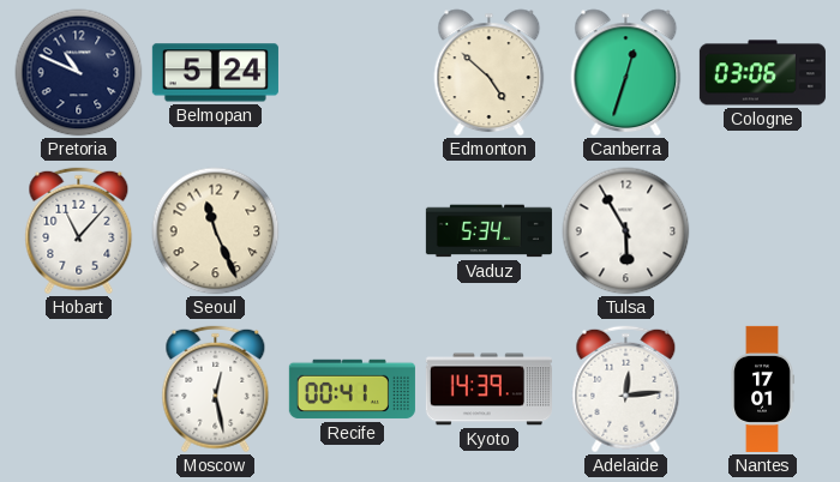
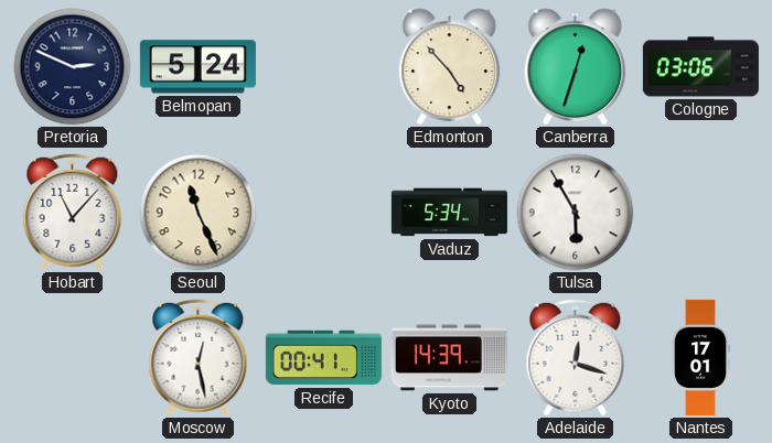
Pretoria: 10:49 -> 2:49
Edmonton: 4:52 -> 4:53
Adelaide: 12:14 -> 12:18
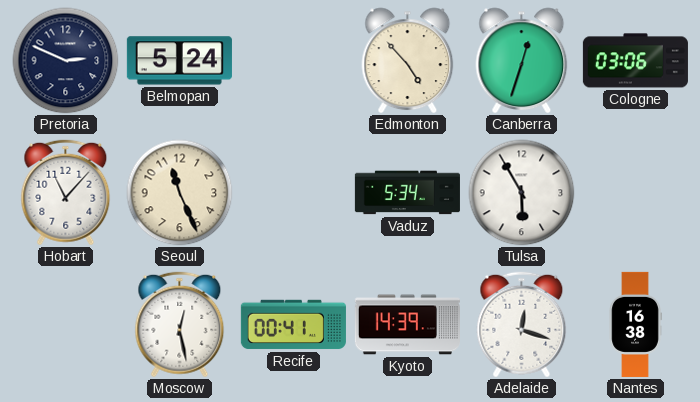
Nantes: 17:01 -> 16:38
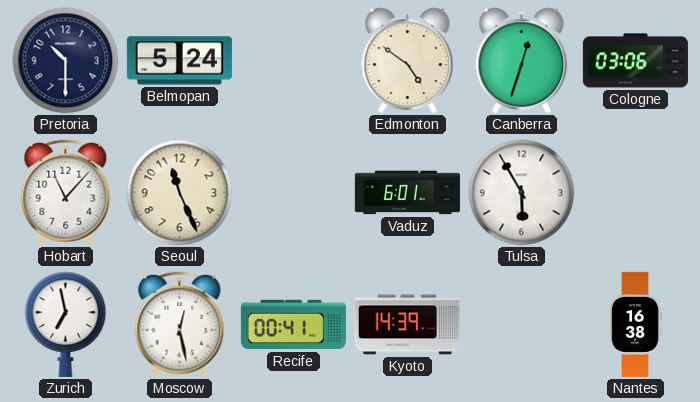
Pretoria: 2:49 -> 10:30
Edmonton: 4:53 -> 4:51
Vaduz: 5:34 -> 6:01
Zurich: none -> 6:58
Adelaide: 12:18 -> none
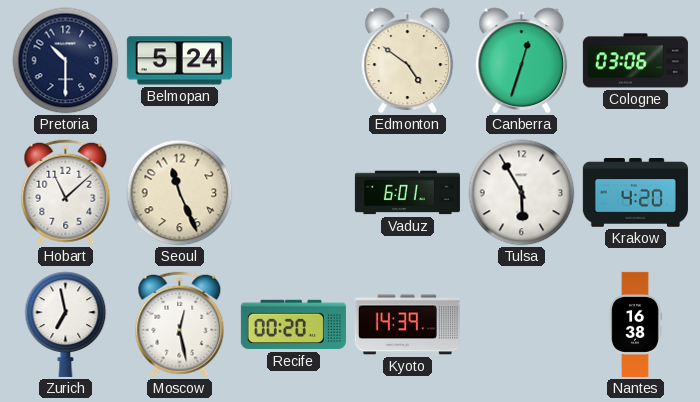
Hobart: 11:07 -> 11:08
Krakow: none -> 4:20
Recife: 00:41 -> 00:20
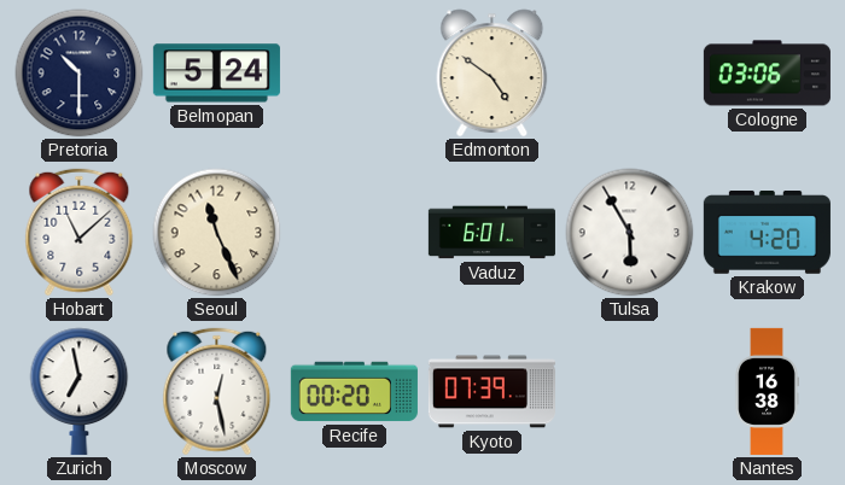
Canberra: 12:33 -> none
Kyoto: 14:39 -> 07:39
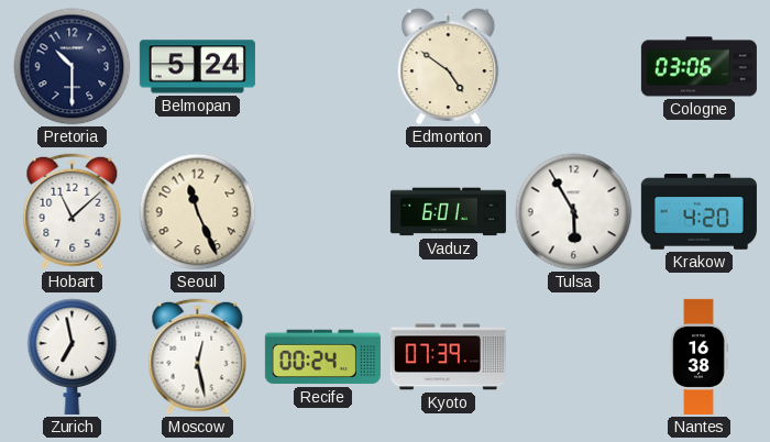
Recife: 00:20 -> 00:24
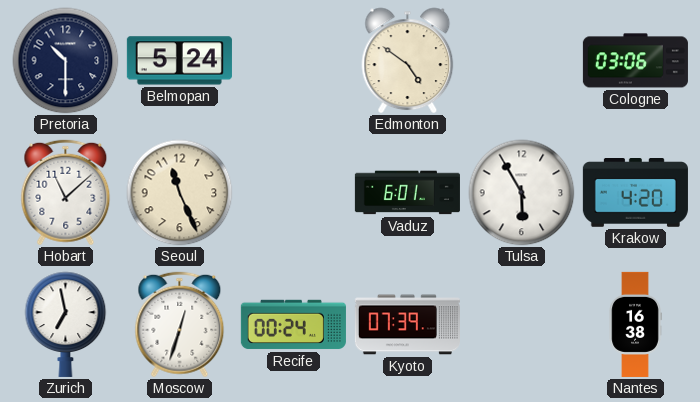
Moscow: 12:28 -> 12:33
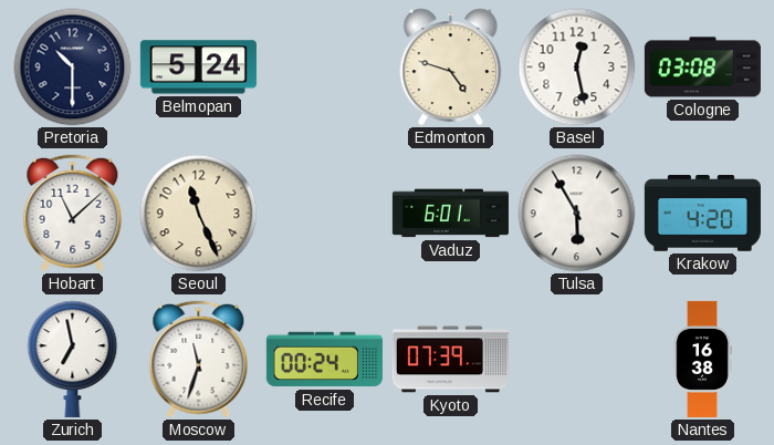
Edmonton: 4:51 -> 4:48
Basel: none -> 12:28
Cologne: 03:06 -> 03:08
Moscow: 12:33 -> 11:33
